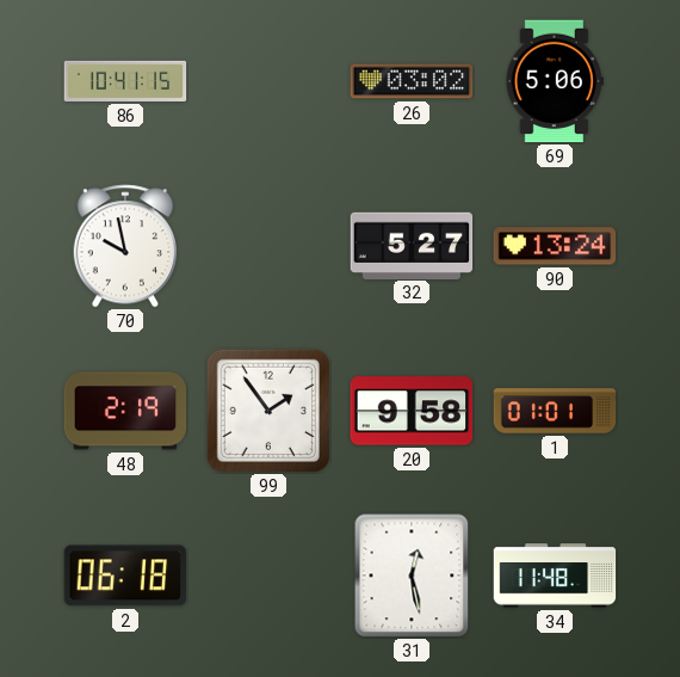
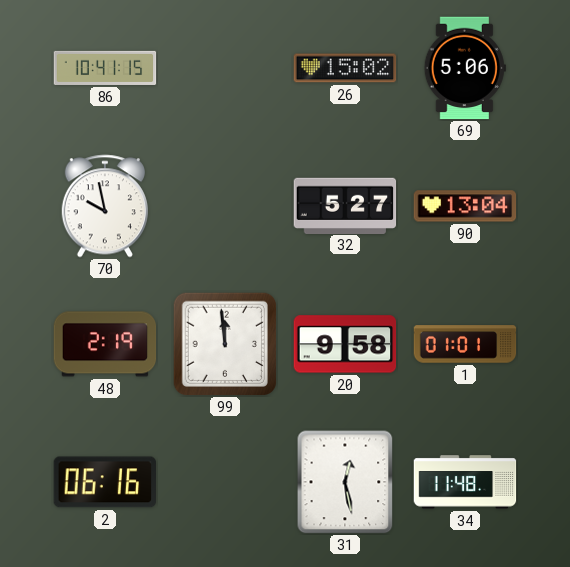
26: 03:02 -> 15:02
90: 13:24 -> 13:04
99: 1:54 -> 11:59
2: 06:18 -> 06:16
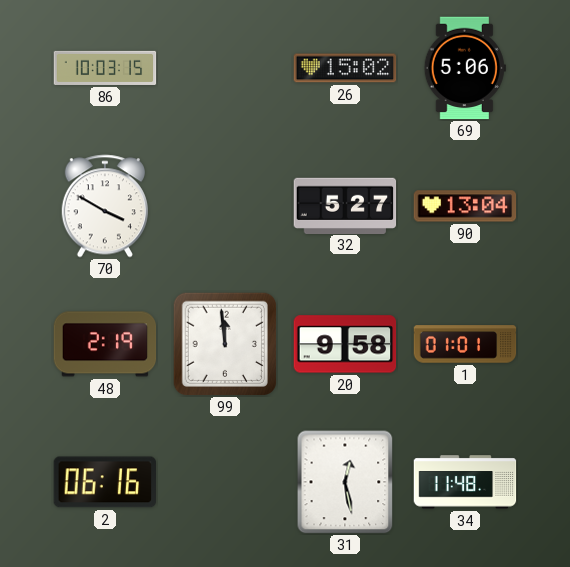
86: 10:41 -> 10:03
70: 9:58 -> 3:50
